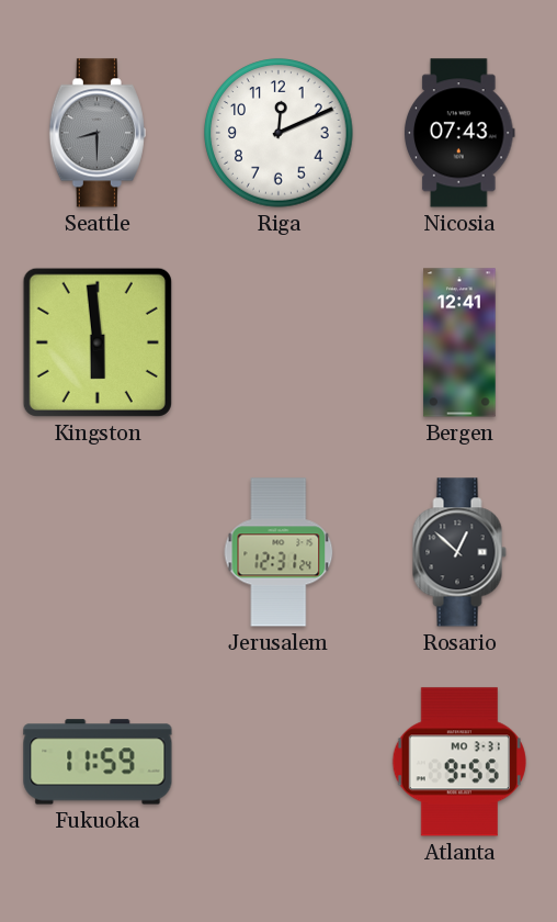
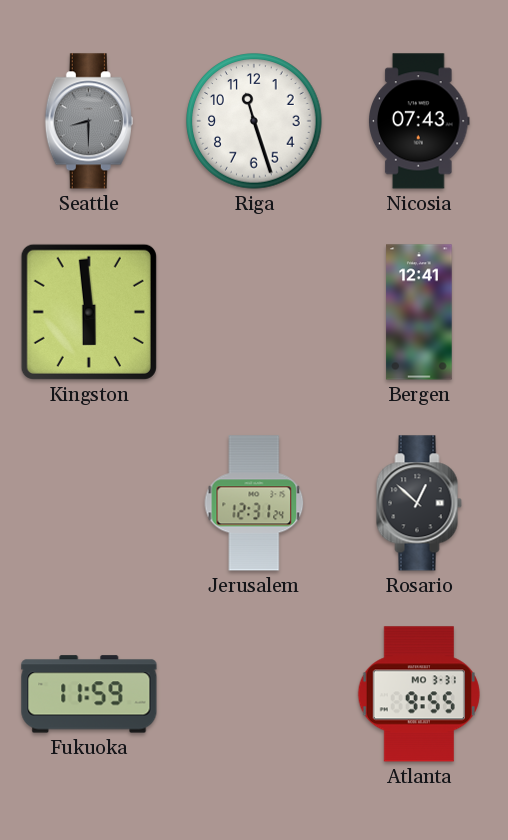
Riga: 12:11 -> 11:27
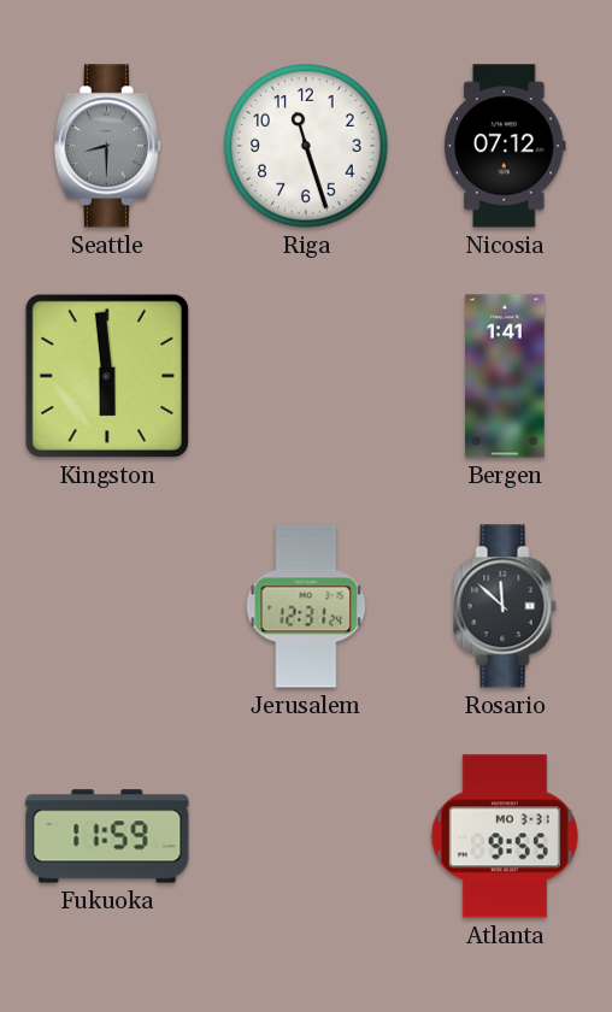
Nicosia: 07:43 -> 07:12
Bergen: 12:41 -> 1:41
Rosario: 12:52 -> 11:52
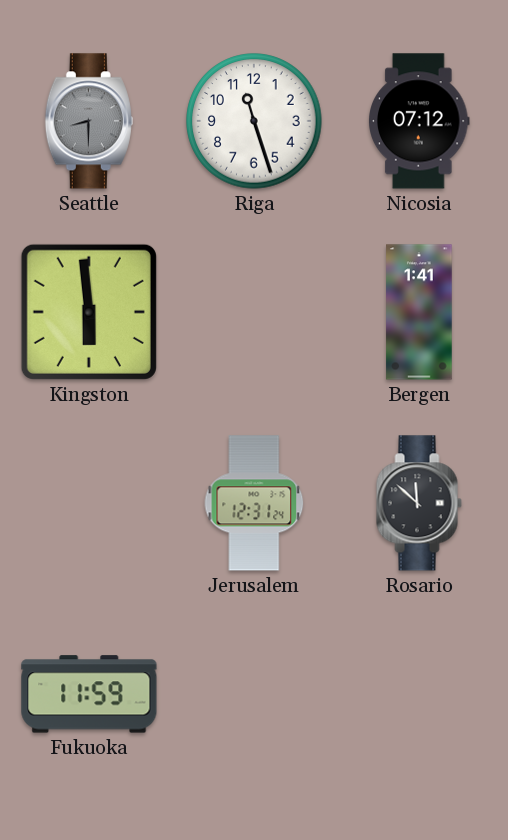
Atlanta: 9:55 -> none
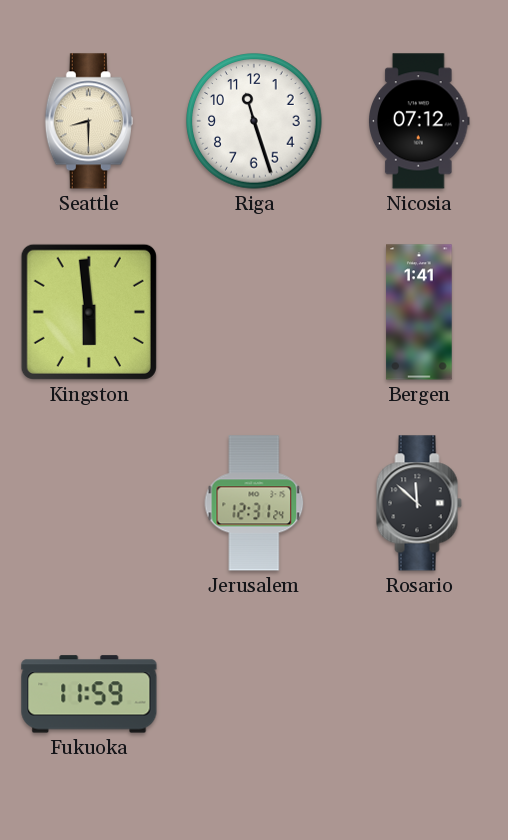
Seattle dial: grey -> cream
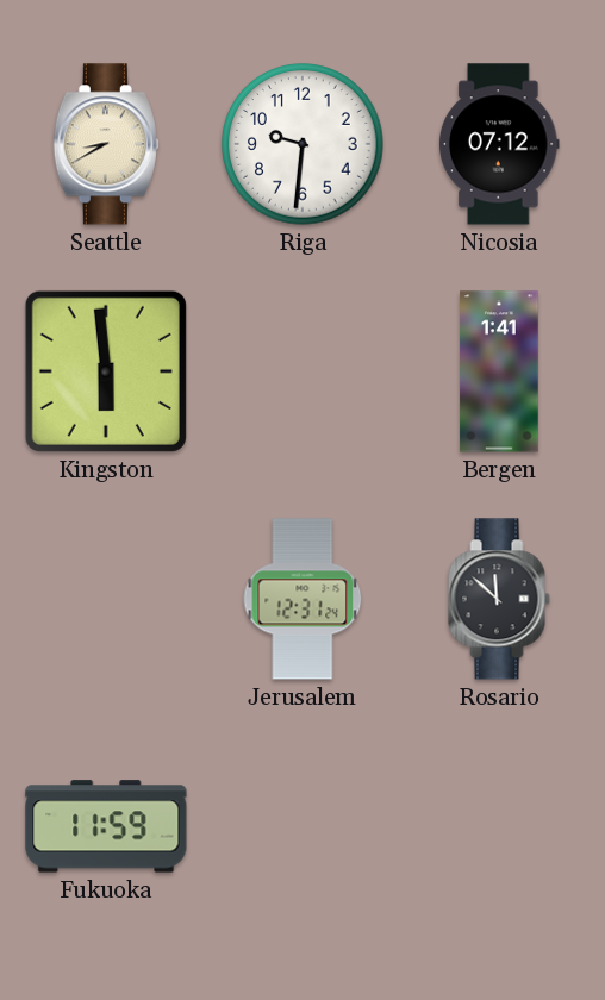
Seattle: 8:30 -> 8:40
Riga: 11:27 -> 9:31
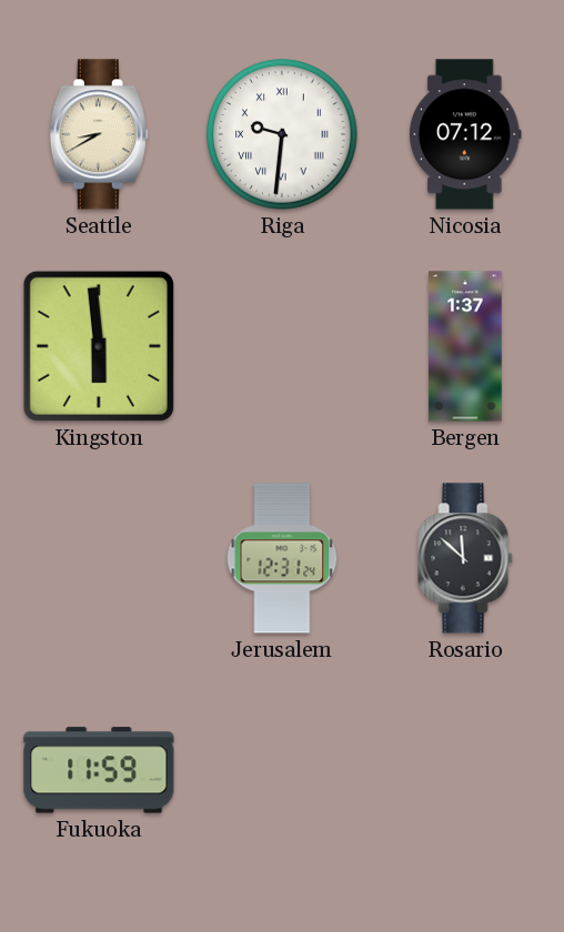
Riga numerals: Arabic -> Roman
Bergen: 1:41 -> 1:37
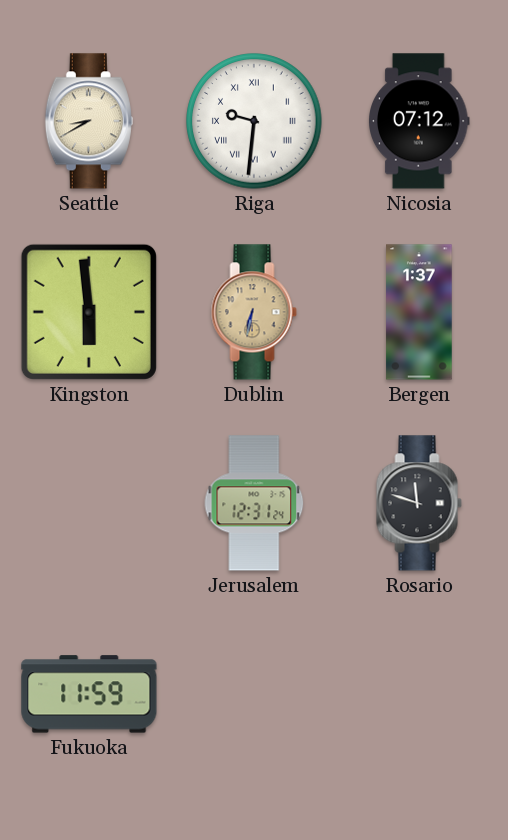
Dublin: none -> 6:32
Rosario: 11:52 -> 11:48
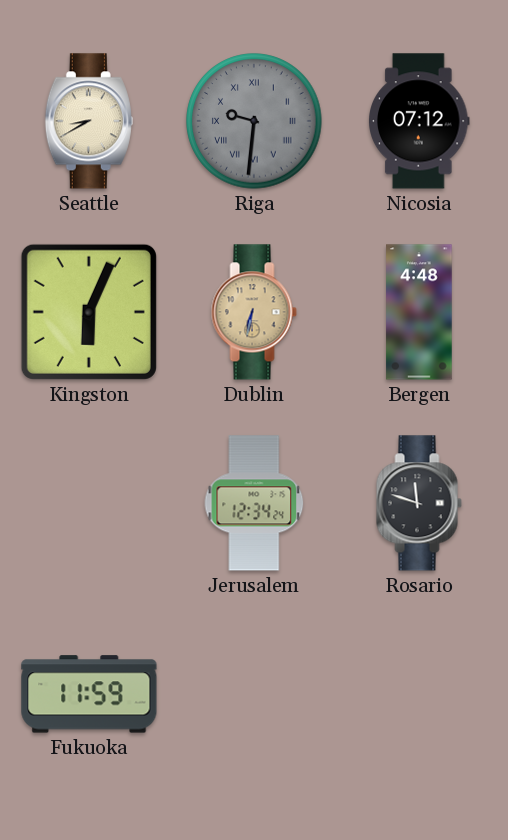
Riga dial: white -> grey
Kingston: 5:59 -> 6:04
Bergen: 1:37 -> 4:48
Jerusalem: 12:31 -> 12:34
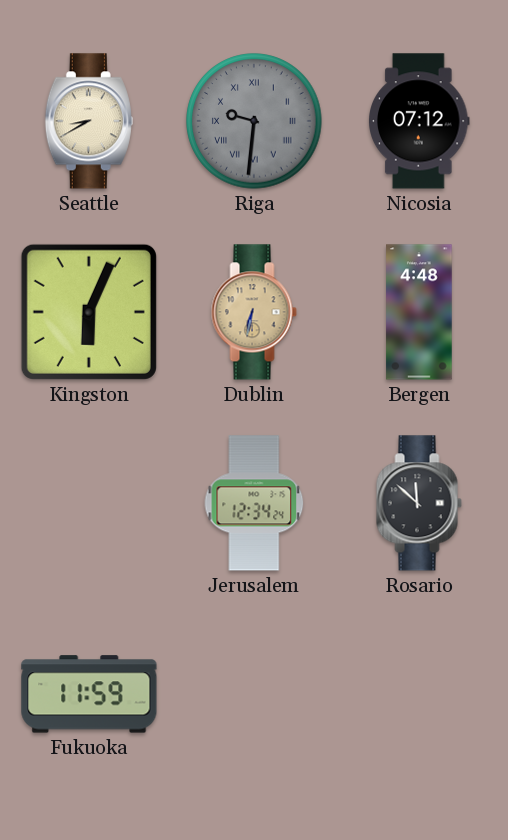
Rosario: 11:48 -> 11:52
